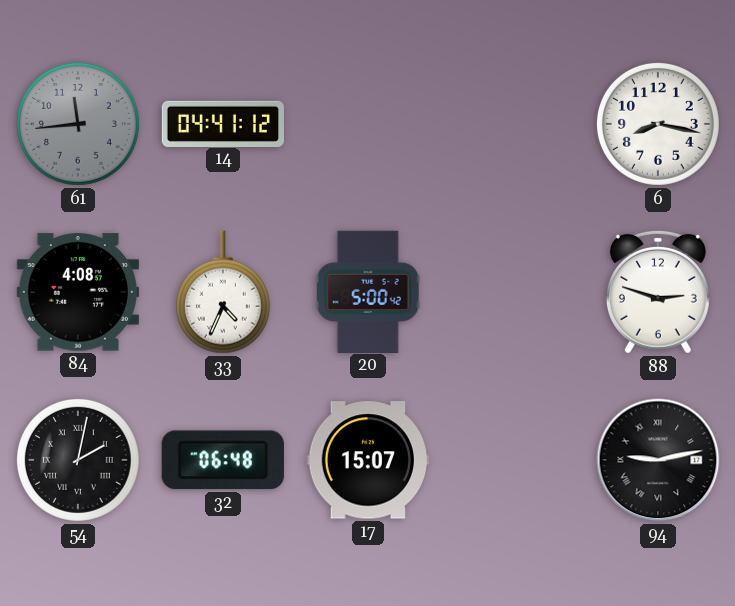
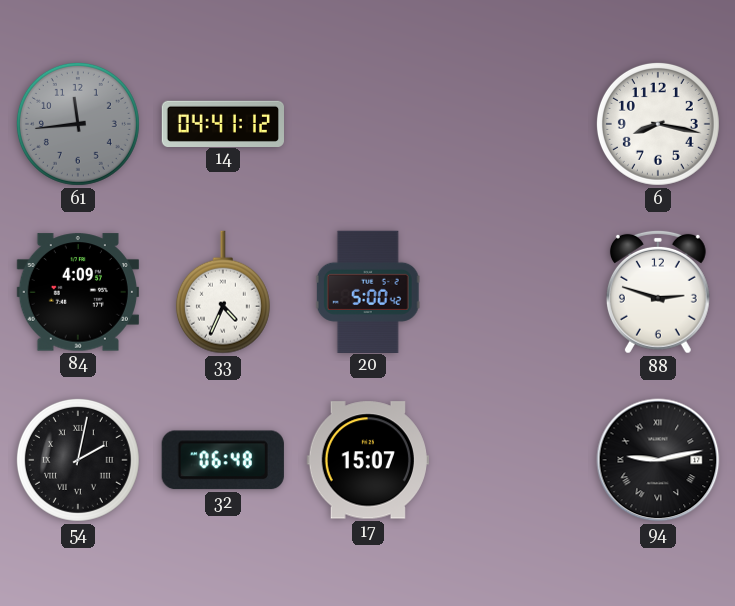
84: 4:08 -> 4:09
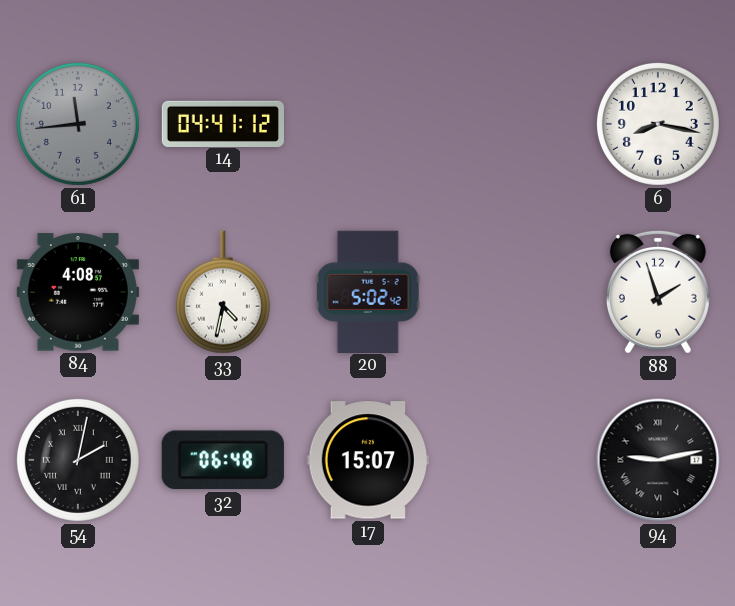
84: 4:09 -> 4:08
33: 4:34 -> 4:32
20: 5:00 -> 5:02
88: 2:48 -> 1:57
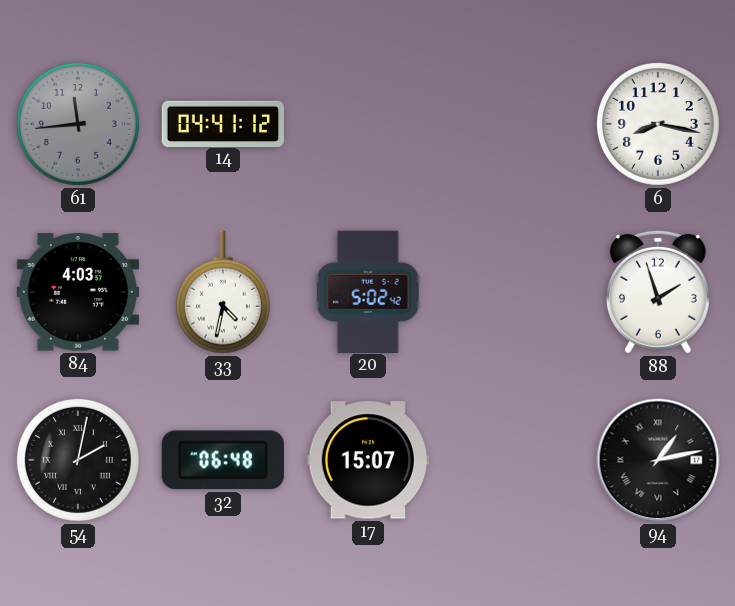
84: 4:08 -> 4:03
94: 9:13 -> 1:13
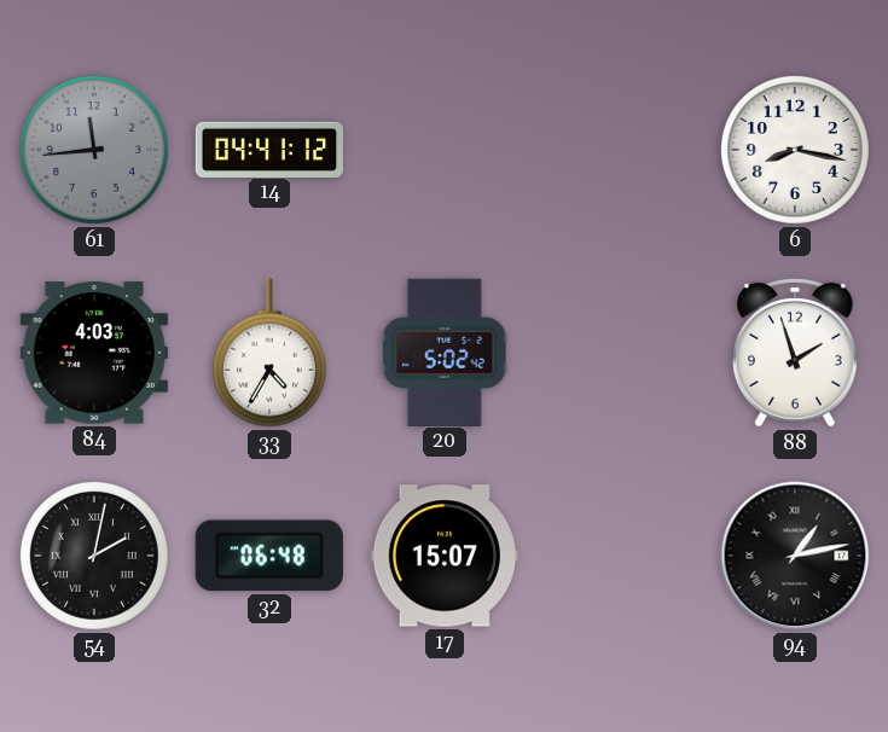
33: 4:32 -> 4:35
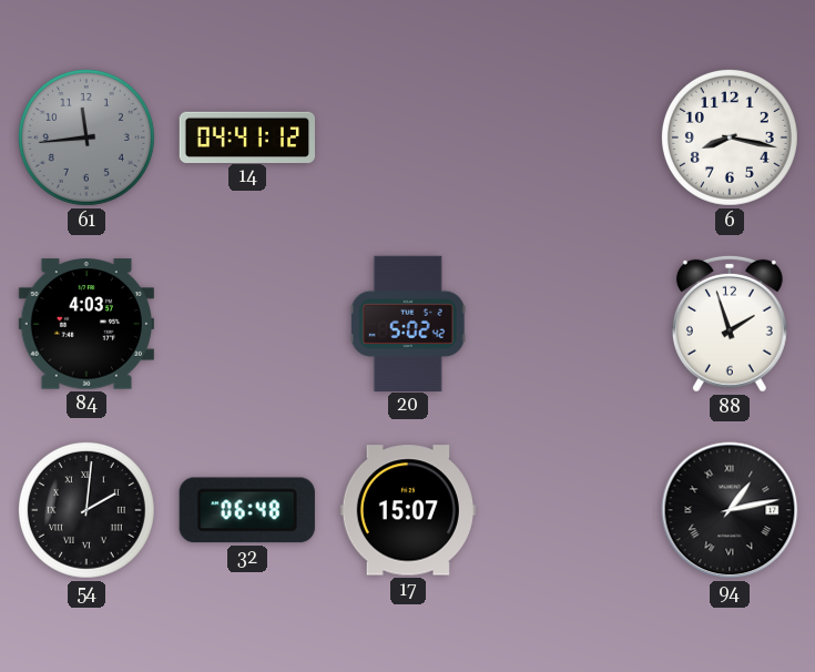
33: 4:35 -> none
54: 2:02 -> 2:01
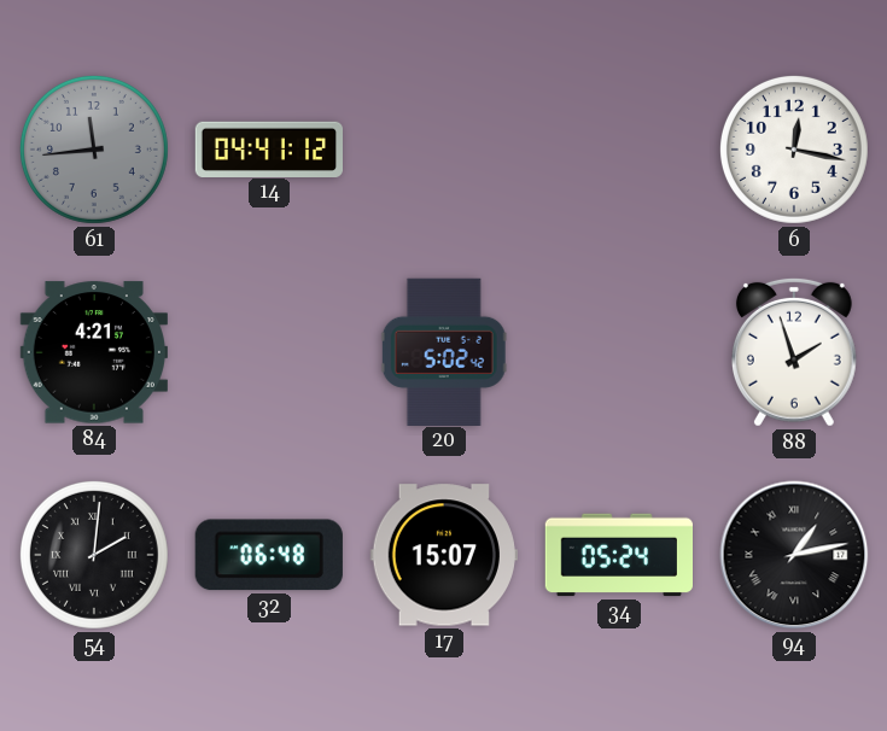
6: 8:17 -> 12:17
84: 4:03 -> 4:21
34: none -> 05:24
